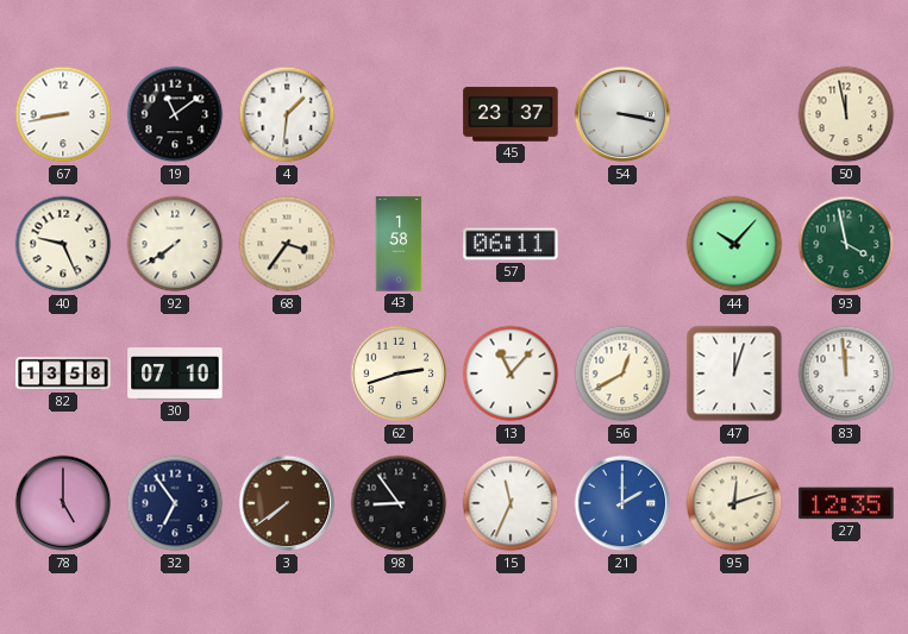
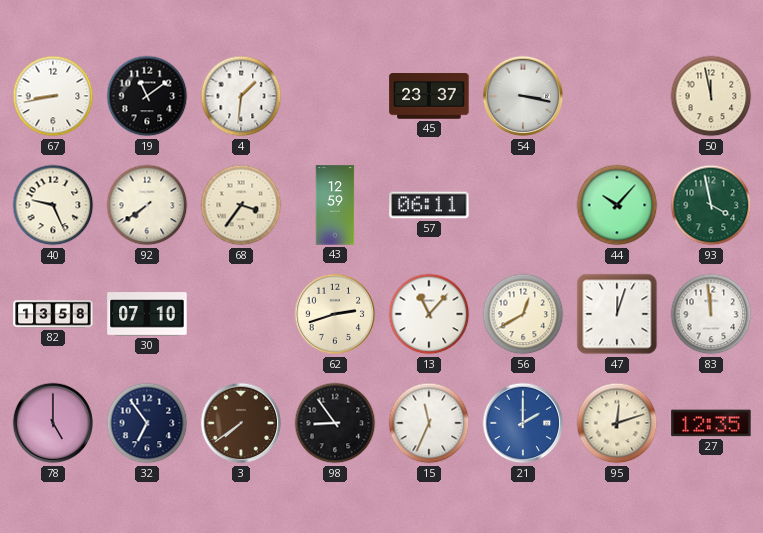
43: 1:58 -> 12:59
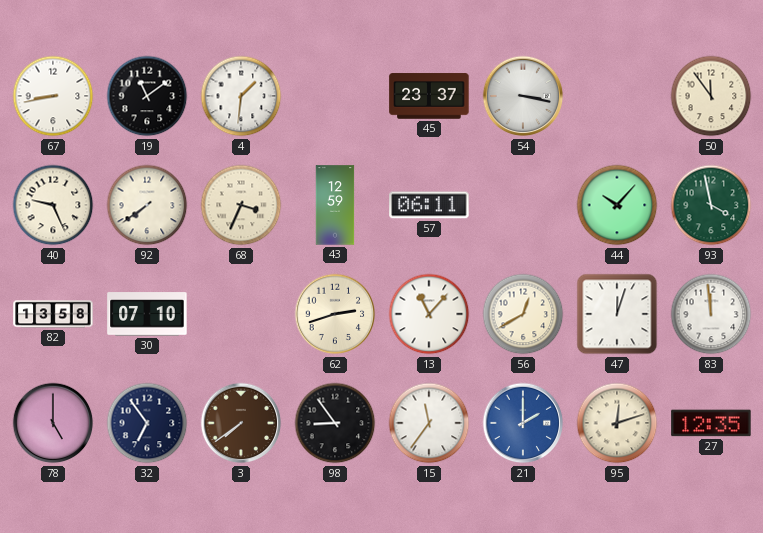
50: 11:58 -> 11:54
68: 3:36 -> 3:34
15: 11:34 -> 11:36
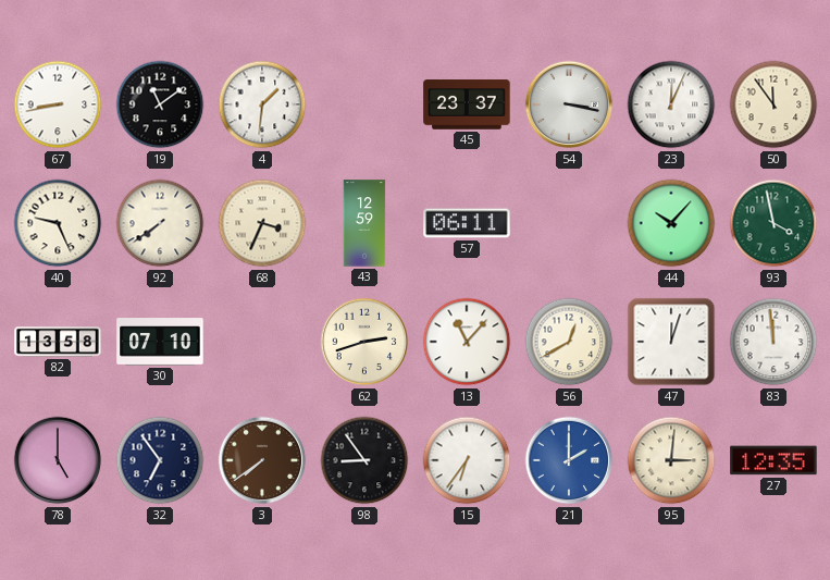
23: none -> 12:04
15: 11:36 -> 6:36
95: 12:12 -> 3:01
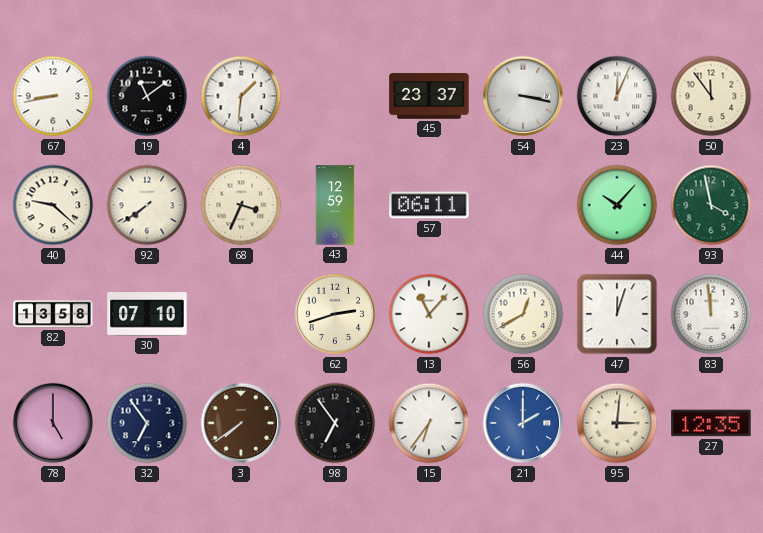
40: 9:26 -> 9:22
98: 8:54 -> 6:54
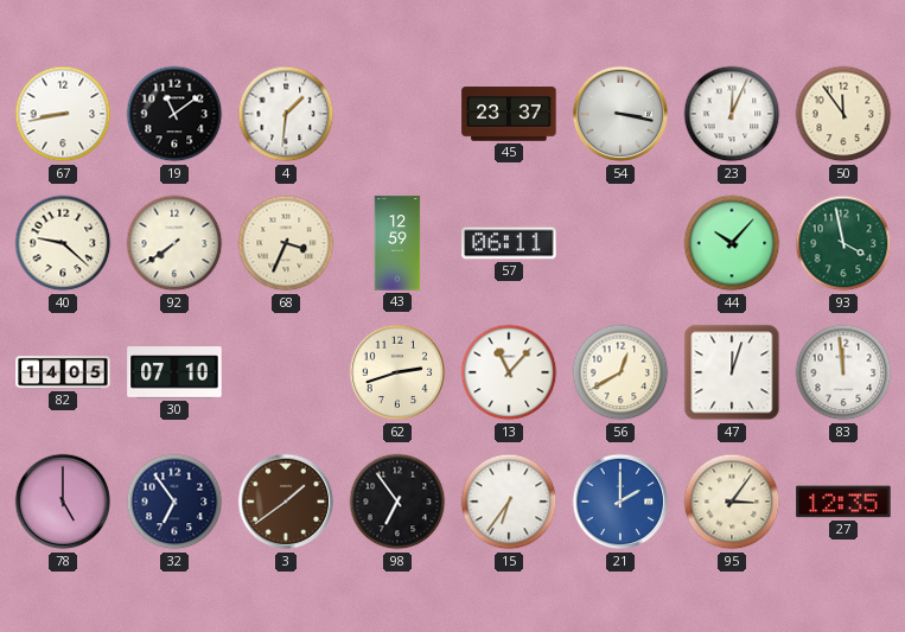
82: 13:58 -> 14:05
3: 7:39 -> 1:39
95: 3:01 -> 3:06
